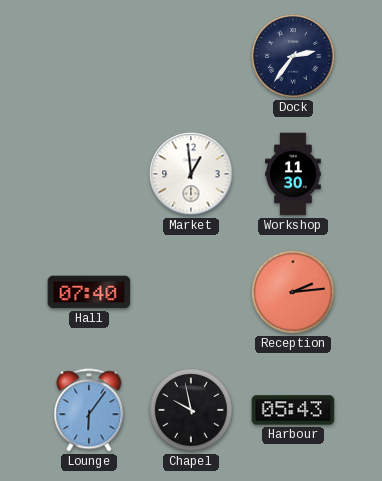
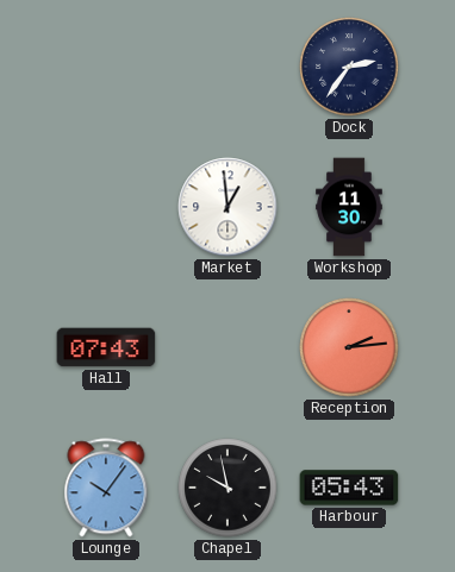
Hall: 07:40 -> 07:43
Lounge: 6:06 -> 10:06
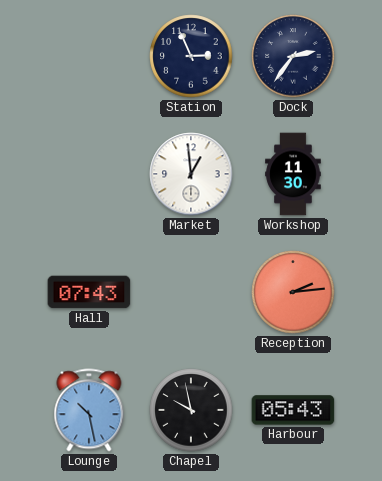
Station: none -> 2:56
Lounge: 10:06 -> 10:28
